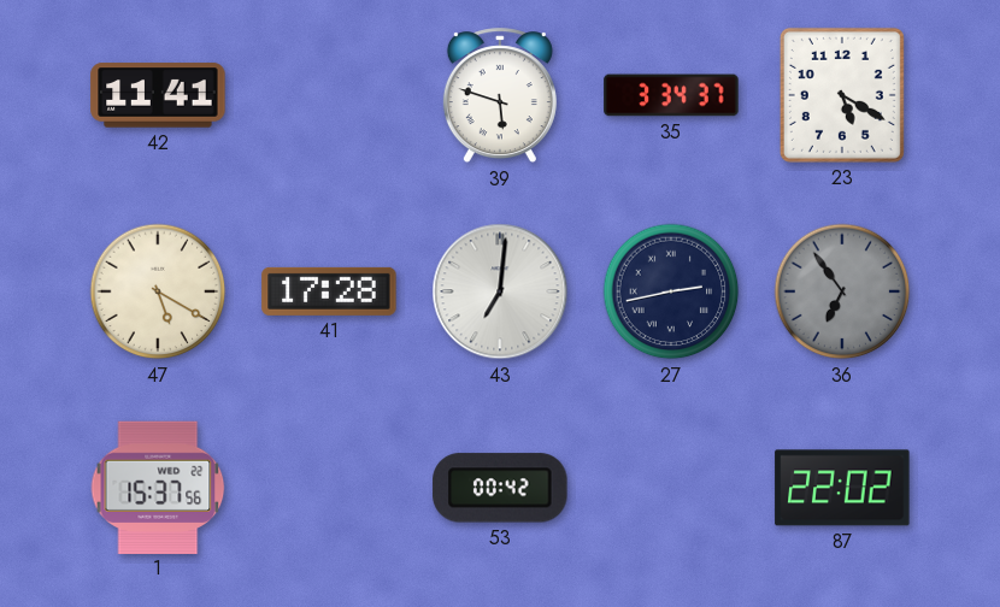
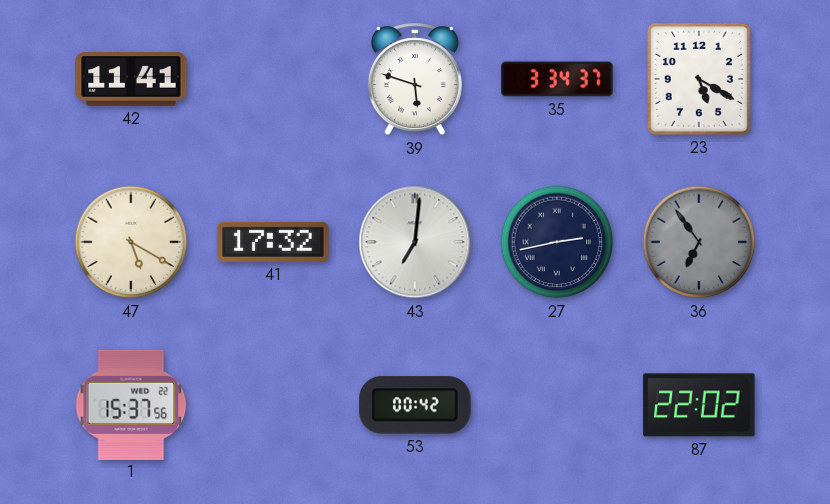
41: 17:28 -> 17:32
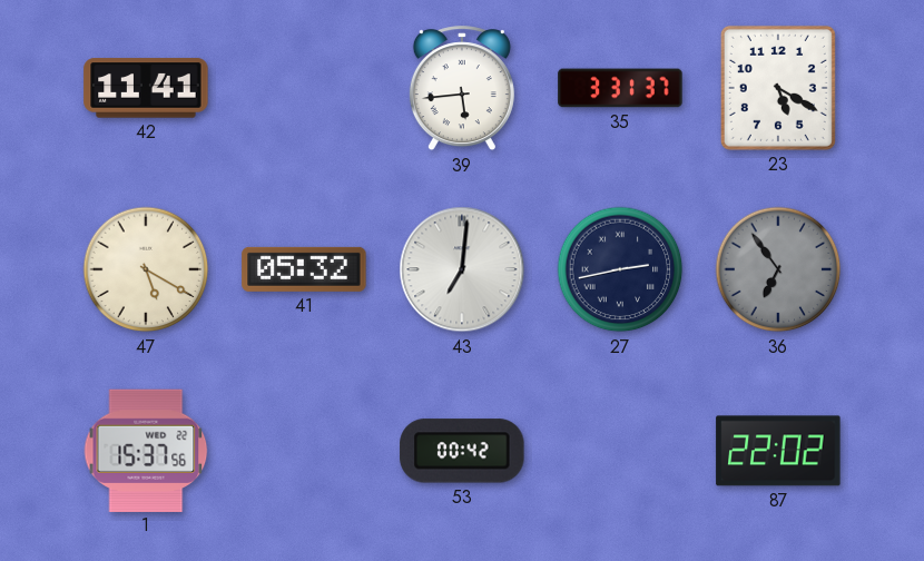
39: 5:48 -> 5:44
35: 3:34 -> 3:31
41: 17:32 -> 05:32
